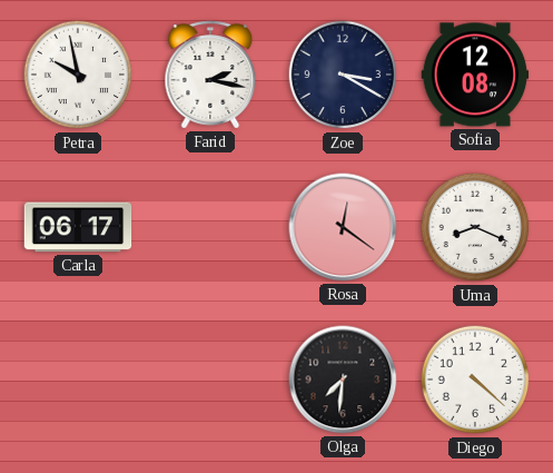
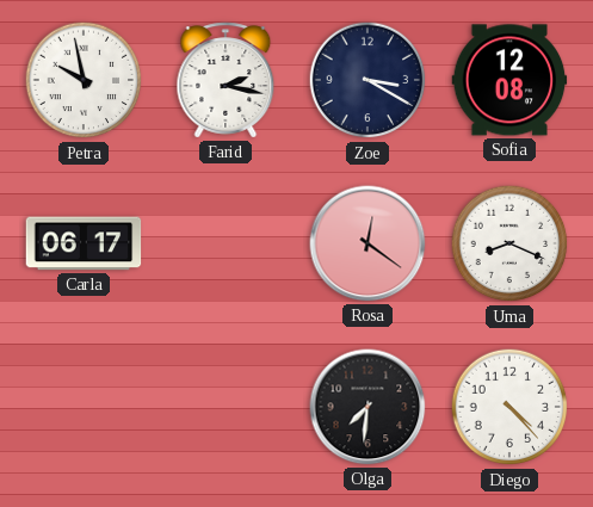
Diego: 4:22 -> 4:23
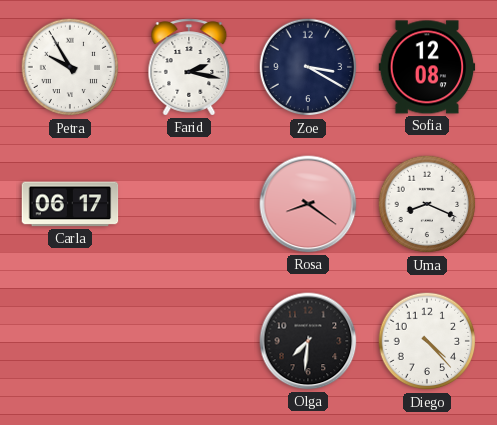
Petra: 9:58 -> 9:55
Rosa: 12:21 -> 8:21
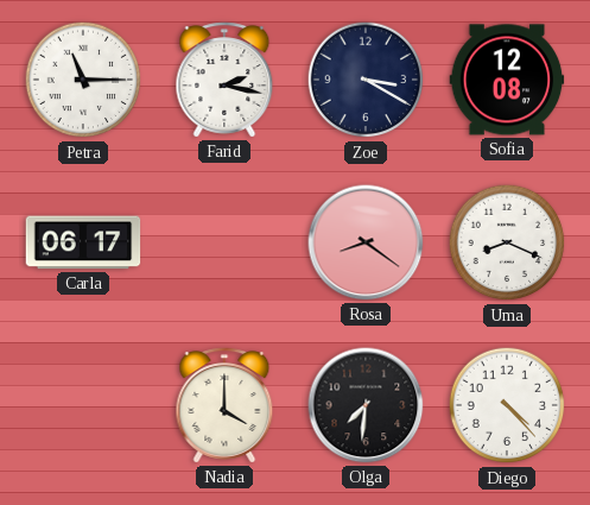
Petra: 9:55 -> 11:15
Nadia: none -> 4:00
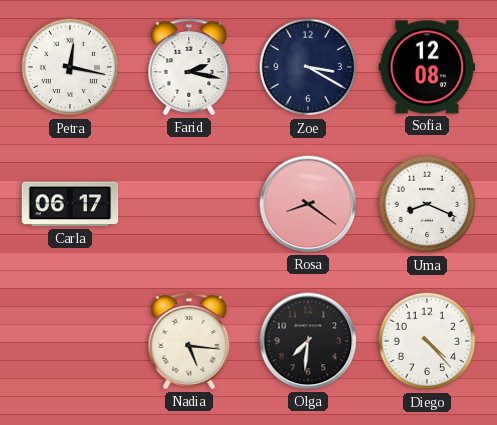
Petra: 11:15 -> 12:17
Nadia: 4:00 -> 5:16
